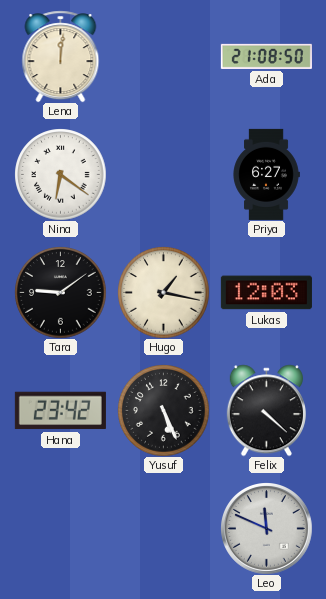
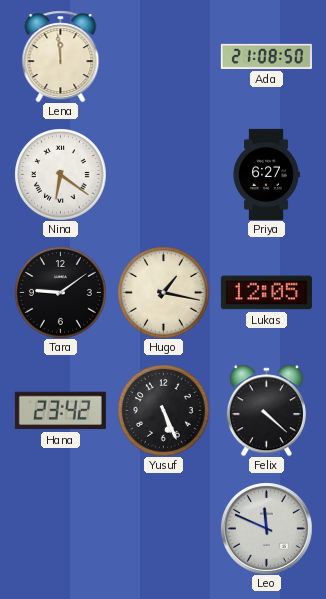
Lena: 12:01 -> 11:59
Lukas: 12:03 -> 12:05
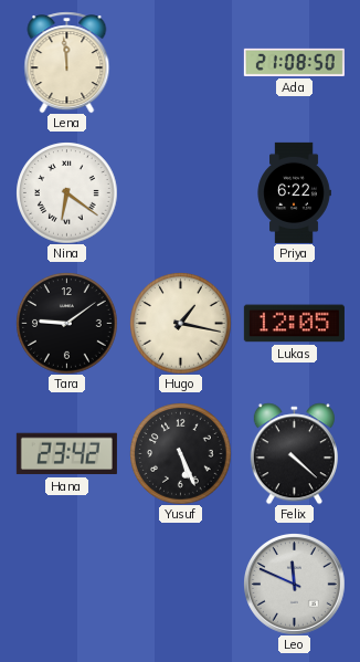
Priya: 6:27 -> 6:22
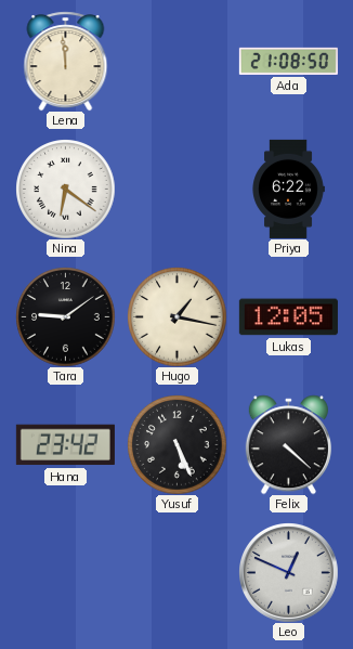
Leo: 11:49 -> 12:49
